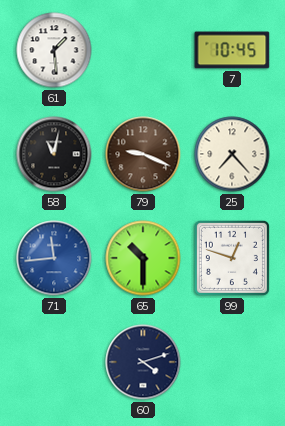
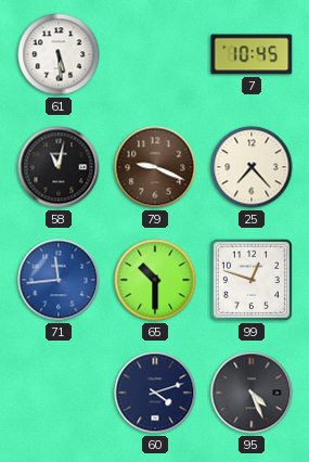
61: 1:29 -> 5:29
95: none -> 4:26
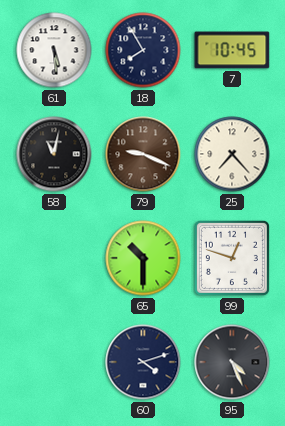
18: none -> 7:55
71: 11:44 -> none
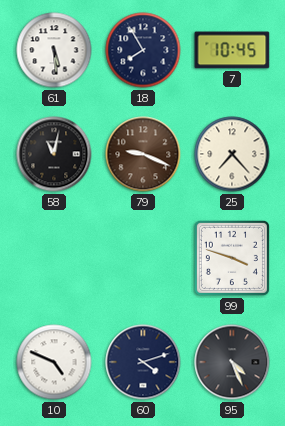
65: 10:30 -> none
99: 12:48 -> 3:48
10: none -> 4:49
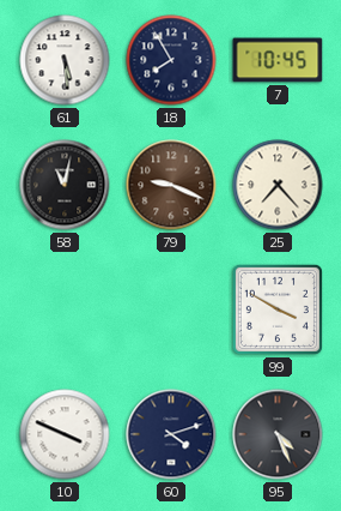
99: 3:48 -> 3:50
10: 4:49 -> 3:49
